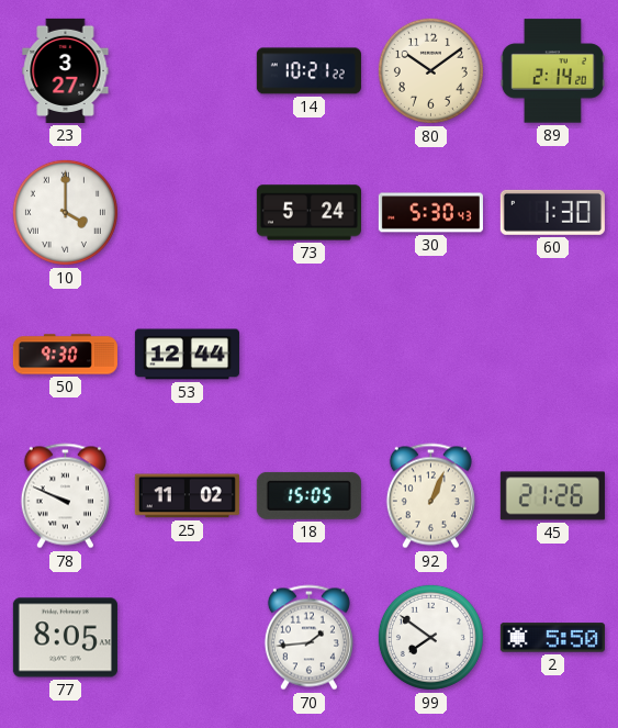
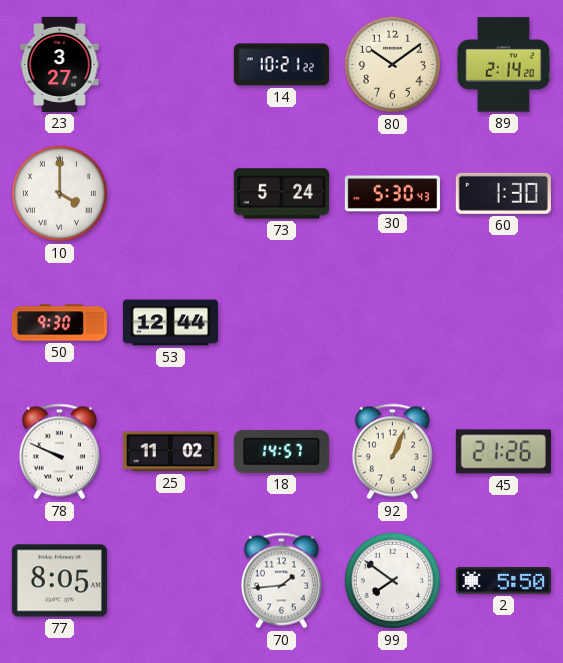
18: 15:05 -> 14:57
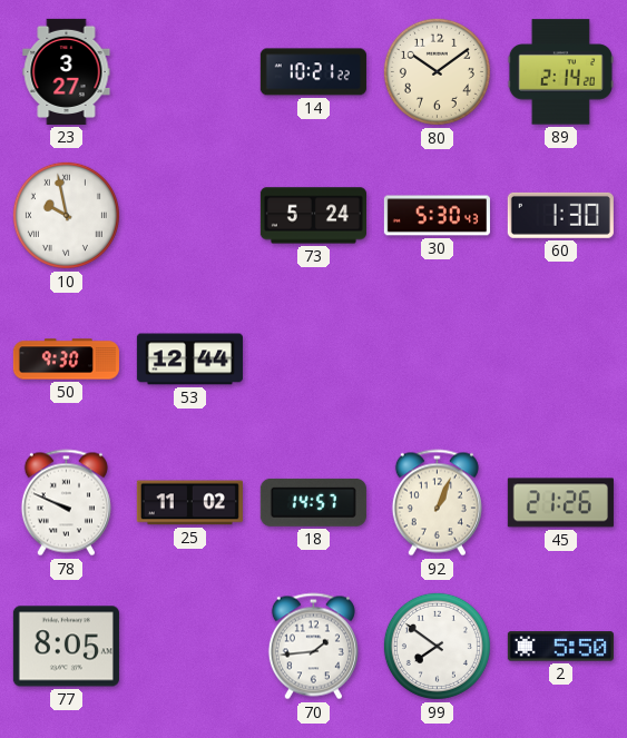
10: 4:00 -> 9:58
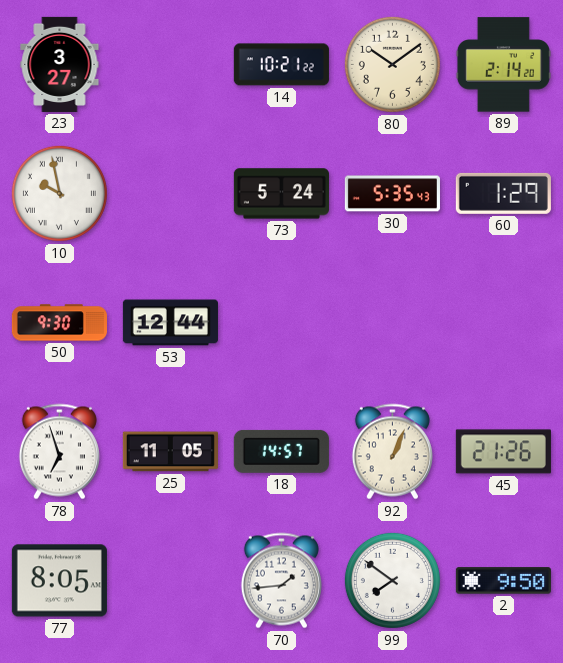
30: 5:30 -> 5:35
60: 1:30 -> 1:29
78: 9:49 -> 6:57
25: 11:02 -> 11:05
2: 5:50 -> 9:50
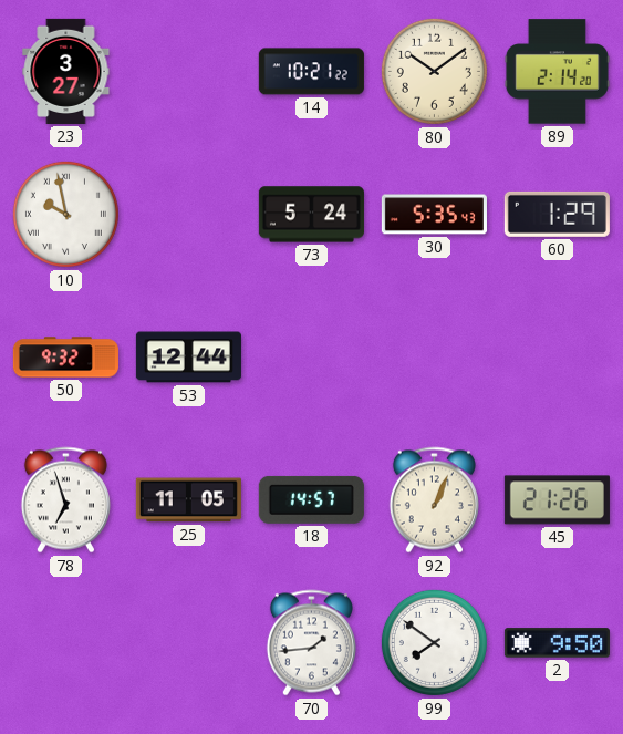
50: 9:30 -> 9:32
77: 8:05 -> none
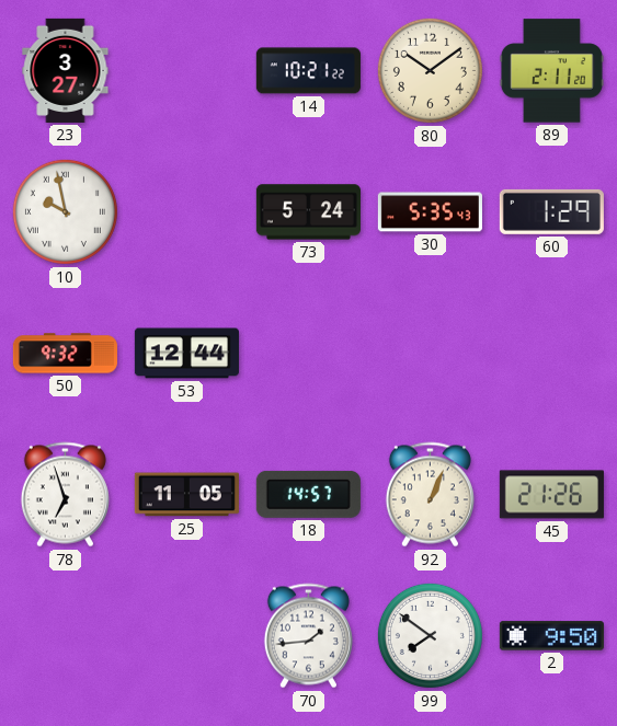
89: 2:14 -> 2:11
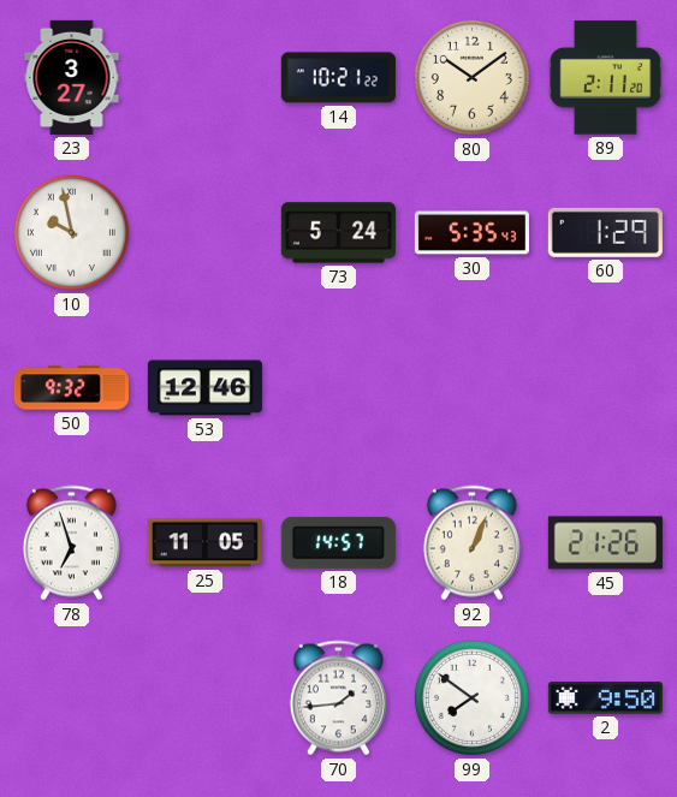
53: 12:44 -> 12:46
